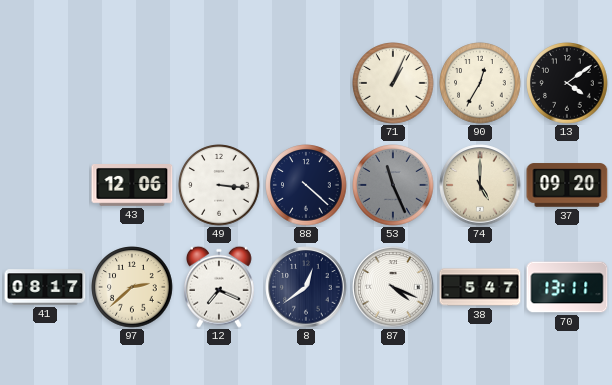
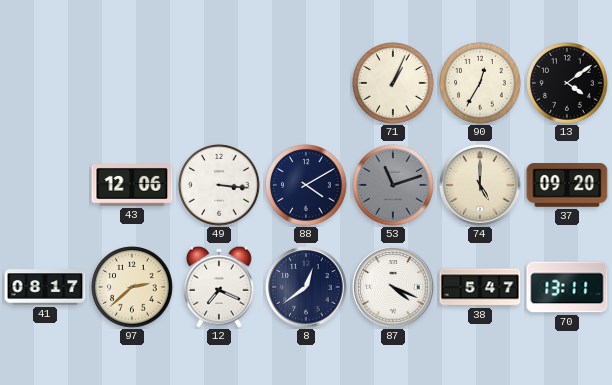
88: 4:22 -> 4:10
53: 11:26 -> 11:12
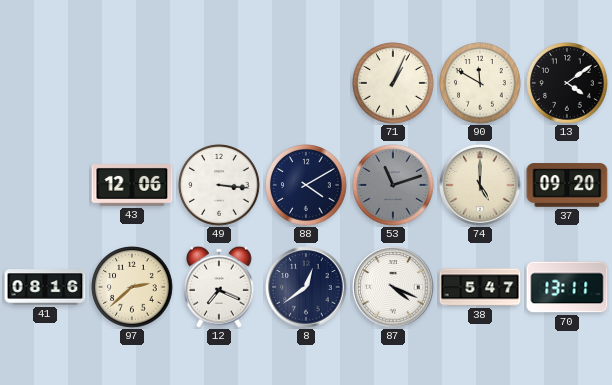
90: 12:35 -> 11:50
41: 08:17 -> 08:16
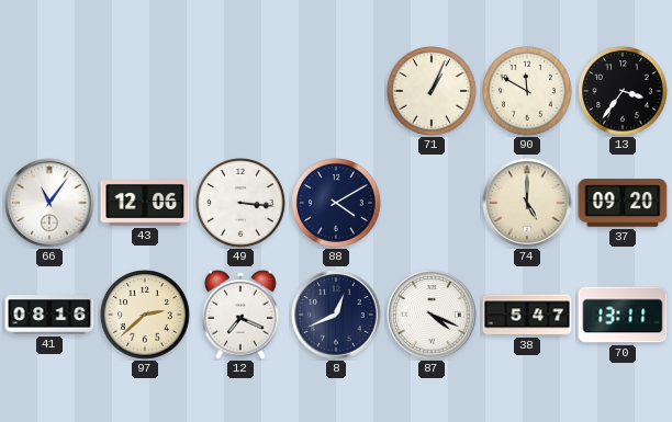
13: 4:09 -> 3:36
66: none -> 11:06
53: 11:12 -> none
8: 12:39 -> 12:41
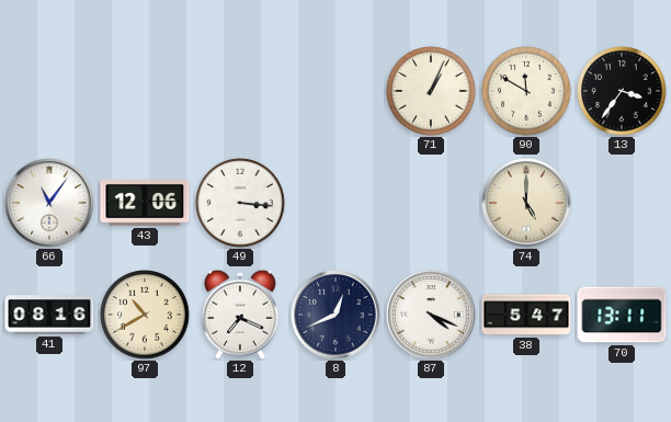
88: 4:10 -> none
37: 09:20 -> none
97: 2:38 -> 10:40
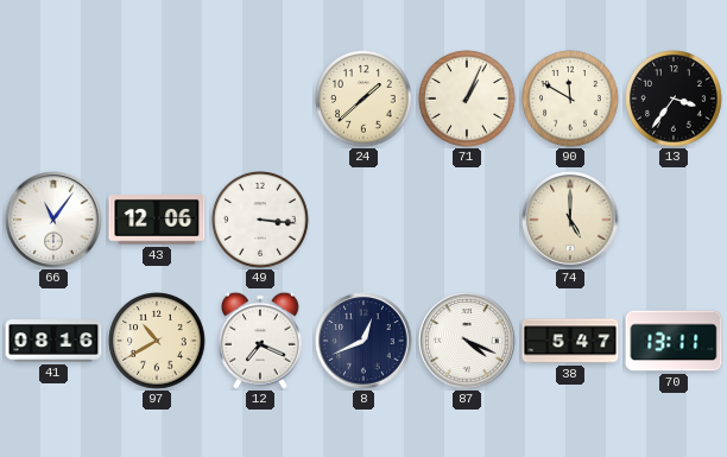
24: none -> 1:38
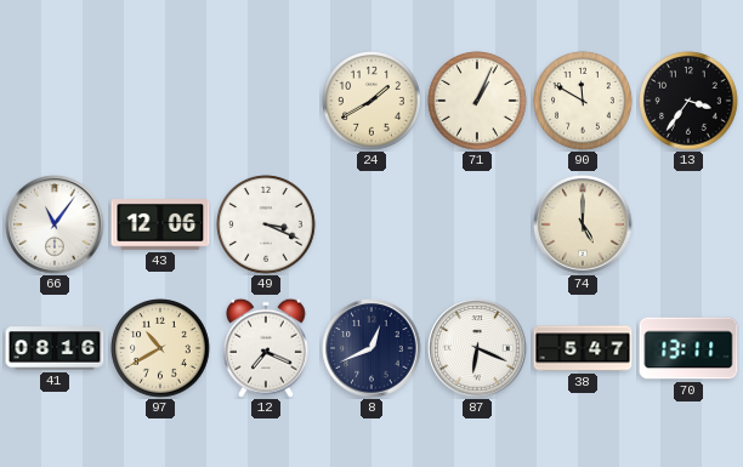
24: 1:38 -> 1:40
49: 3:16 -> 3:19
87: 4:19 -> 6:19
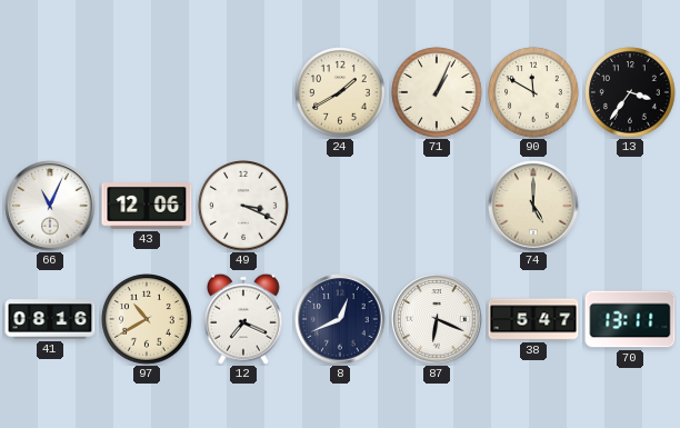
66: 11:06 -> 11:04
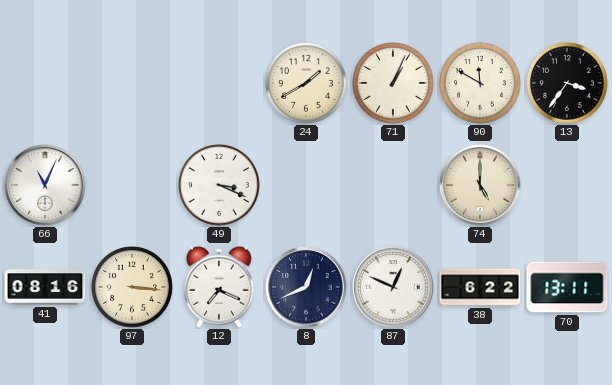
43: 12:06 -> none
97: 10:40 -> 3:16
87: 6:19 -> 12:49
38: 5:47 -> 6:22
